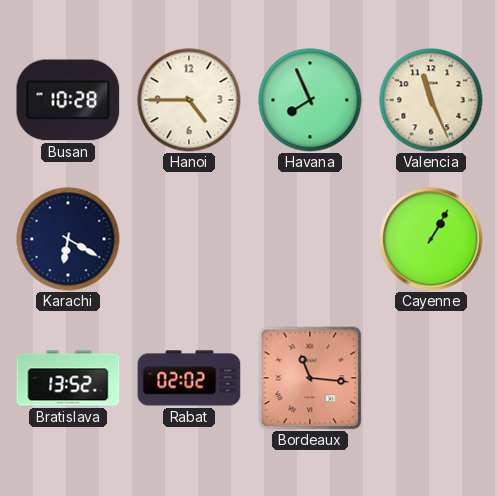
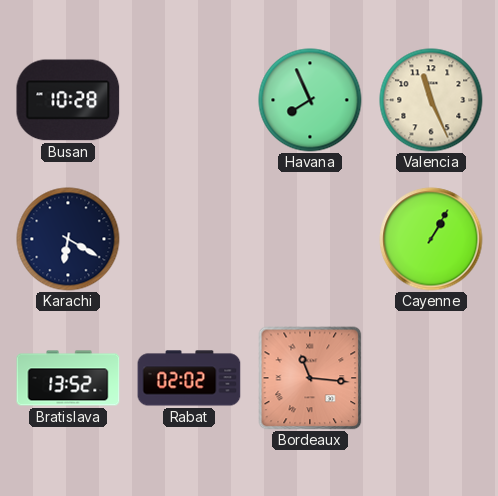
Hanoi: 4:45 -> none
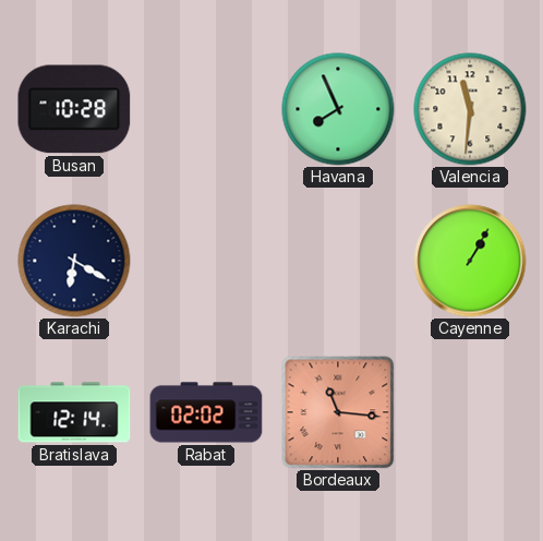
Valencia: 11:26 -> 11:31
Bratislava: 13:52 -> 12:14
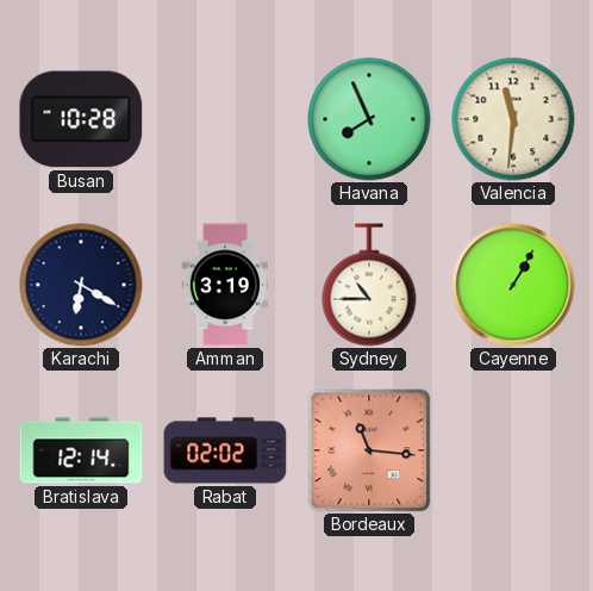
Amman: none -> 3:19
Sydney: none -> 10:45
